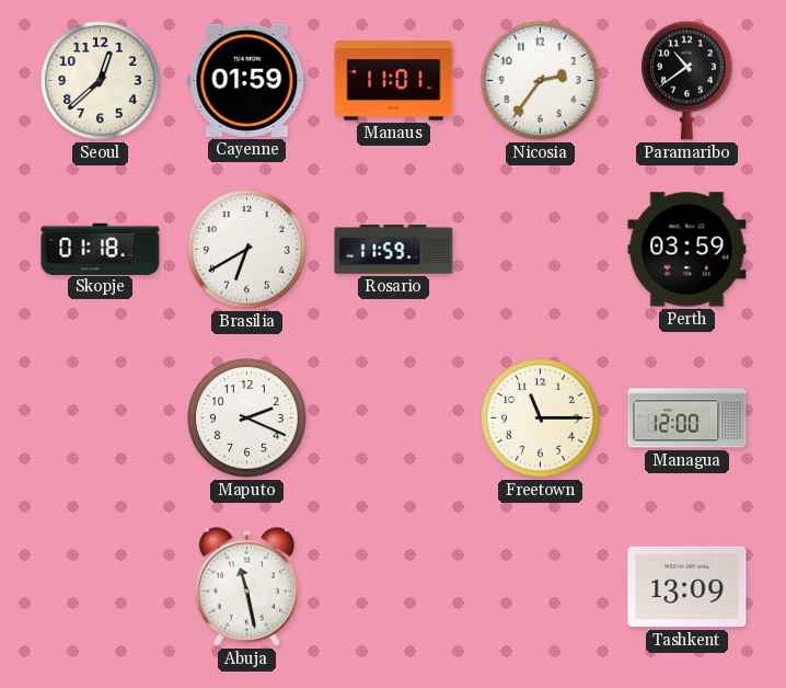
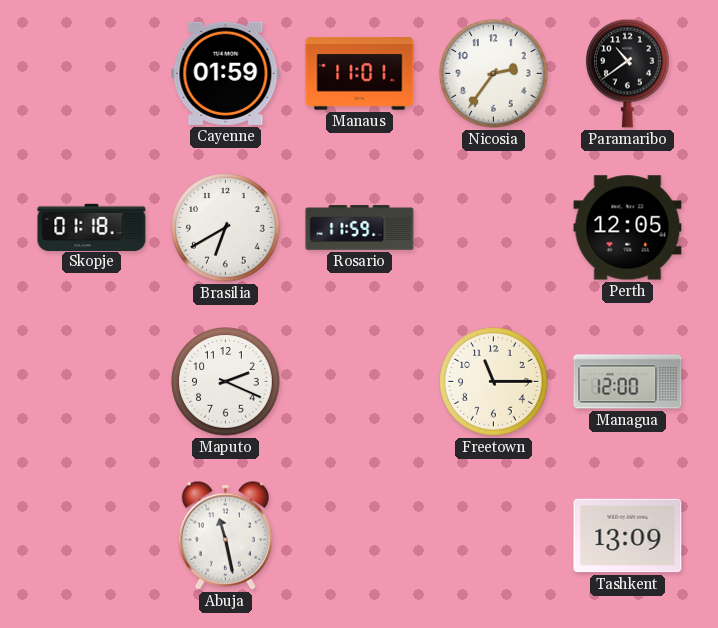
Seoul: 12:38 -> none
Perth: 03:59 -> 12:05
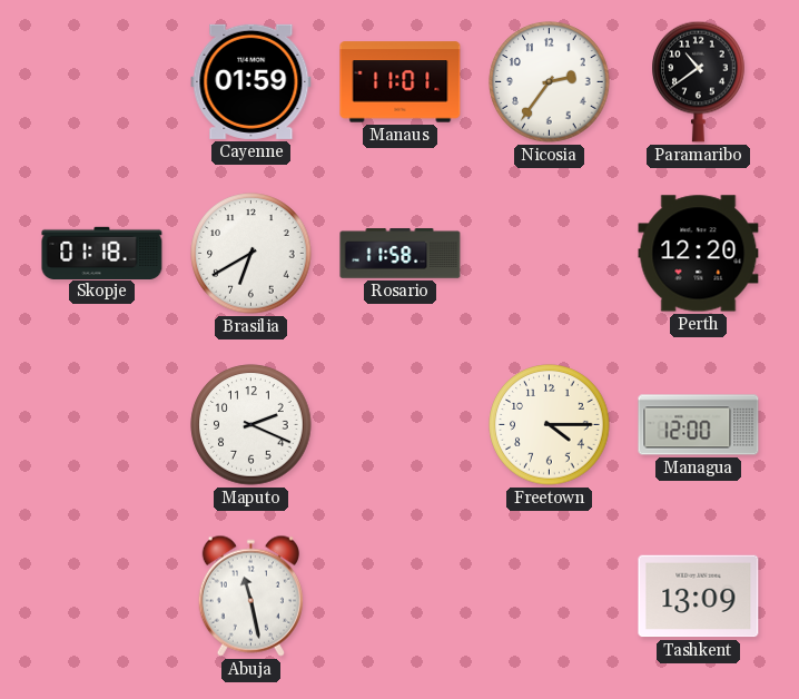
Rosario: 11:59 -> 11:58
Perth: 12:05 -> 12:20
Freetown: 11:15 -> 4:15
